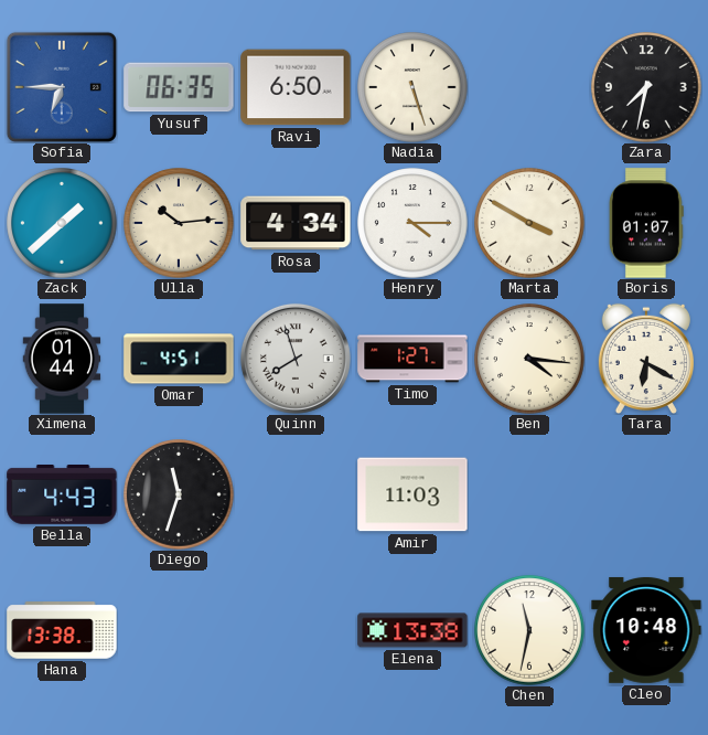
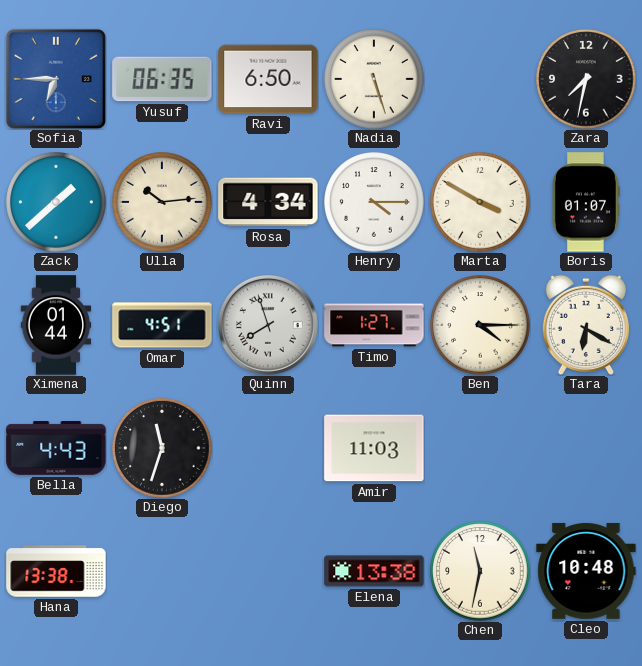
Ben: 4:16 -> 4:15
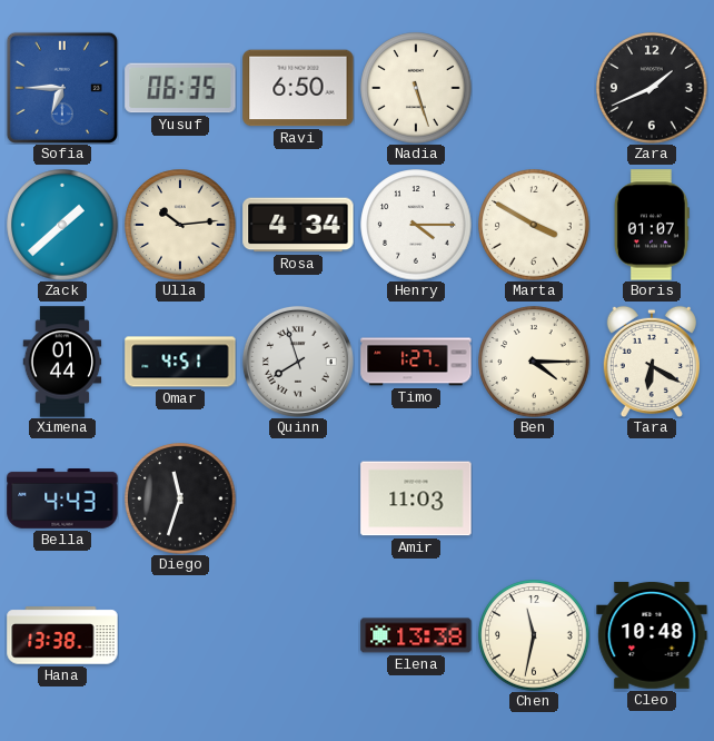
Zara: 7:32 -> 1:41
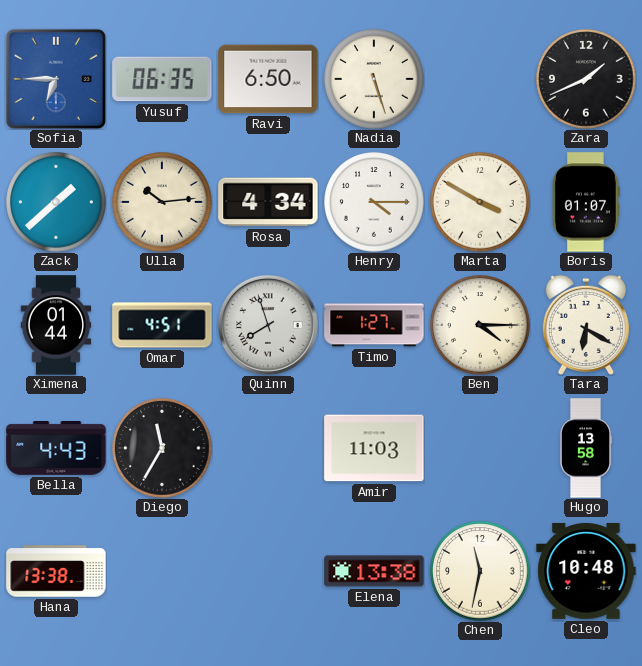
Diego: 11:33 -> 11:35
Hugo: none -> 13:58
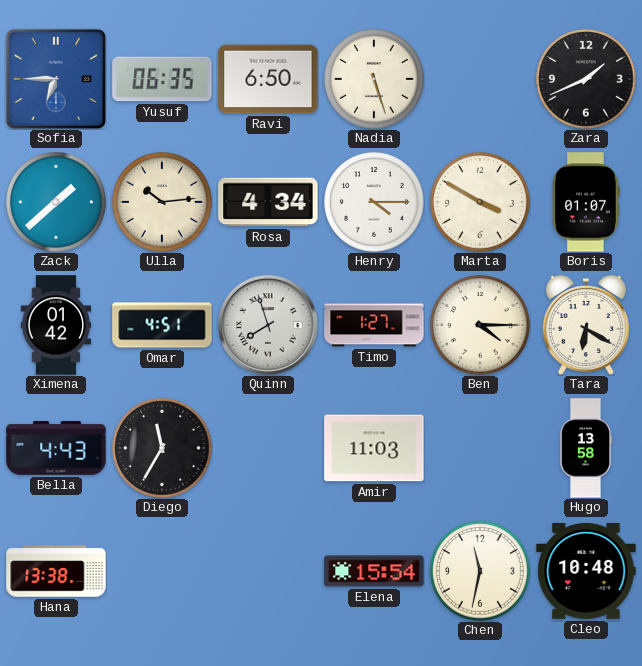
Ximena: 01:44 -> 01:42
Elena: 13:38 -> 15:54
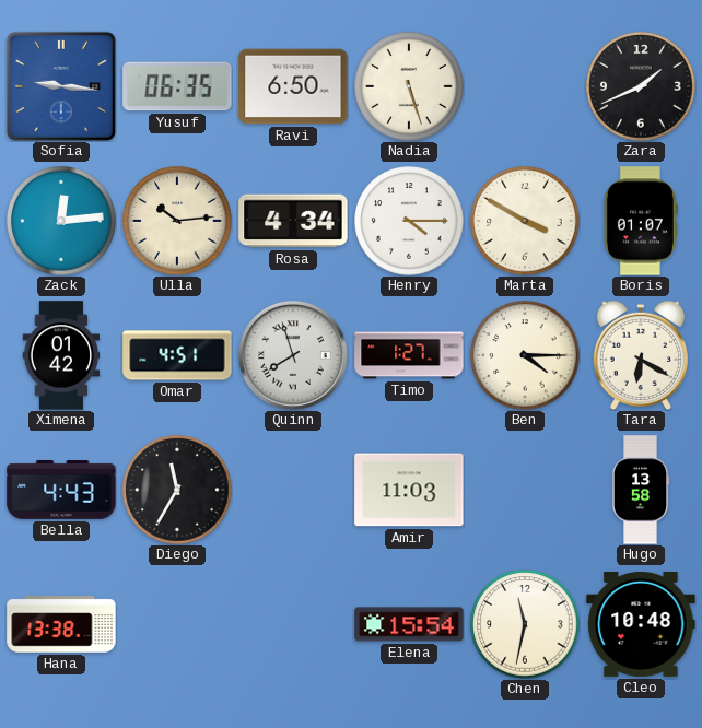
Sofia: 6:45 -> 9:16
Zack: 1:38 -> 12:14
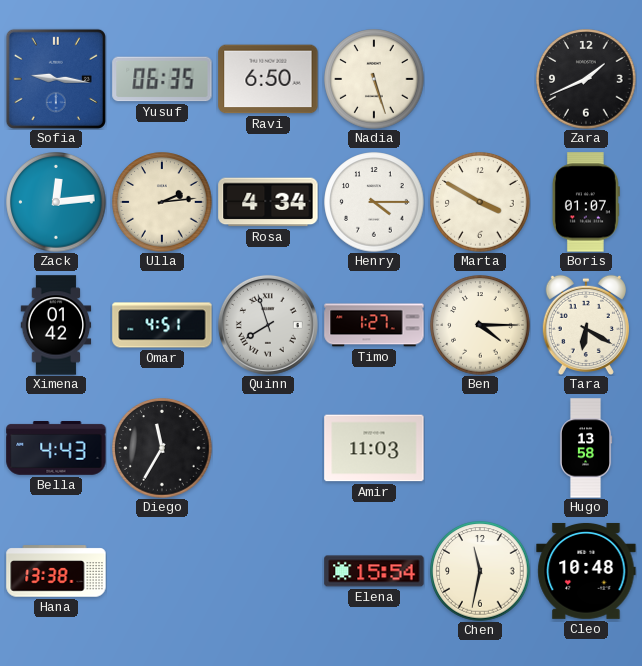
Ulla: 10:14 -> 2:14
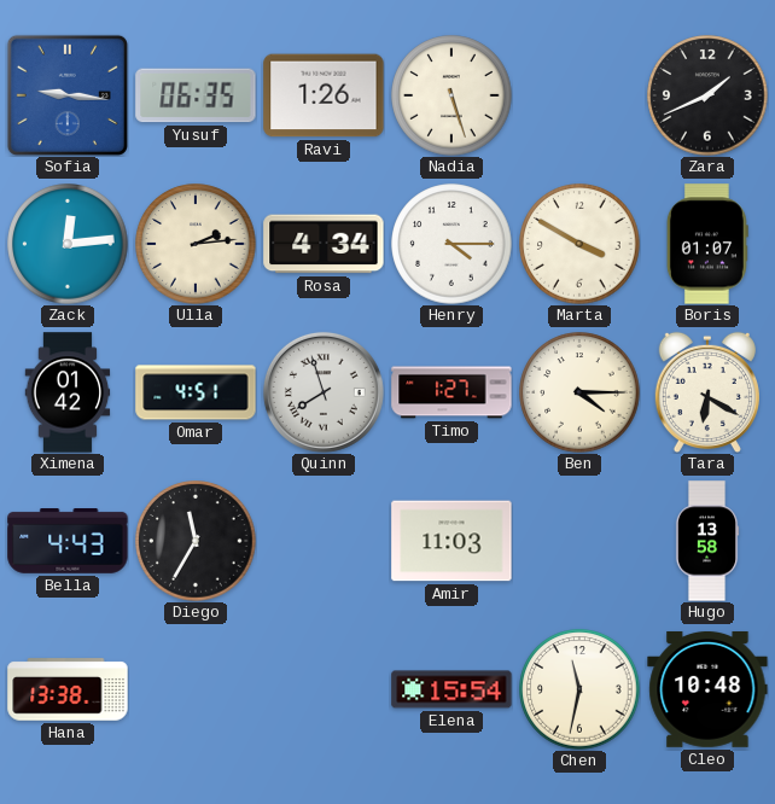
Ravi: 6:50 -> 1:26
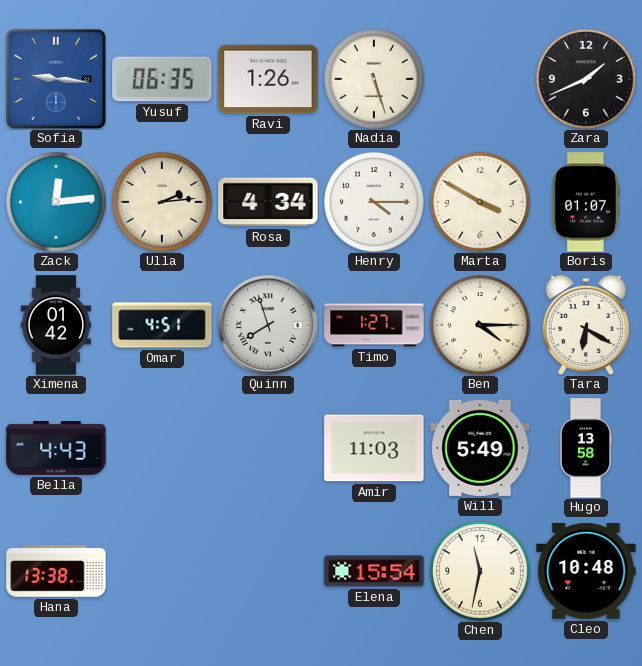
Diego: 11:35 -> none
Will: none -> 5:49
